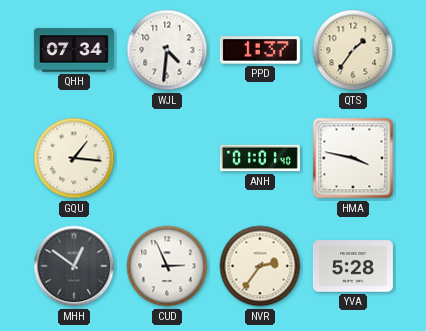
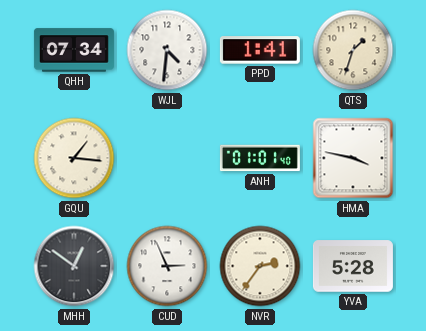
PPD: 1:37 -> 1:41
QTS: 1:36 -> 1:33
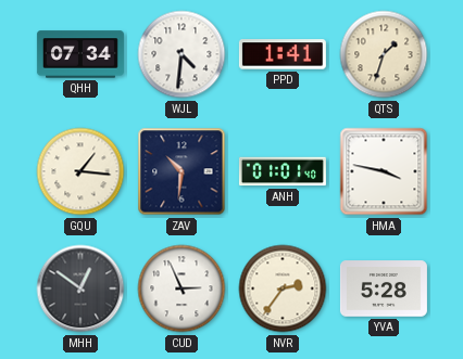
ZAV: none -> 10:31
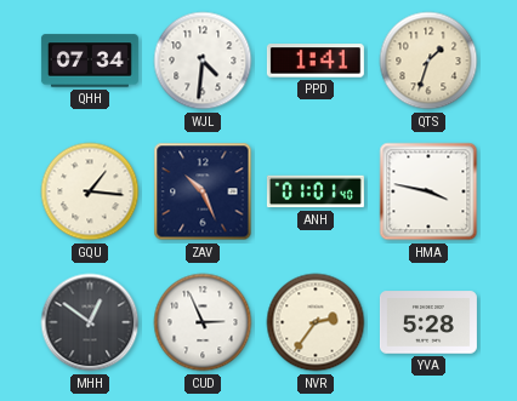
ZAV: 10:31 -> 10:26
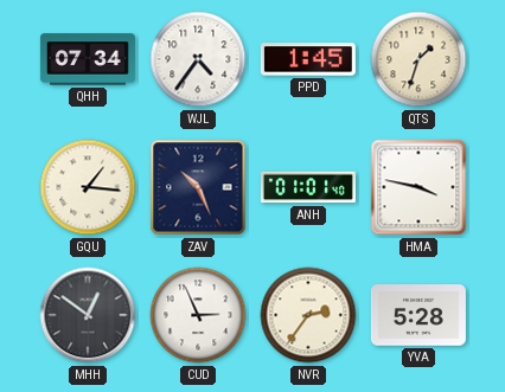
WJL: 4:31 -> 4:36
PPD: 1:41 -> 1:45
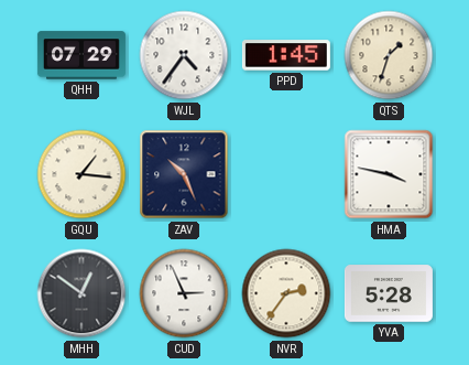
QHH: 07:34 -> 07:29
ANH: 01:01 -> none
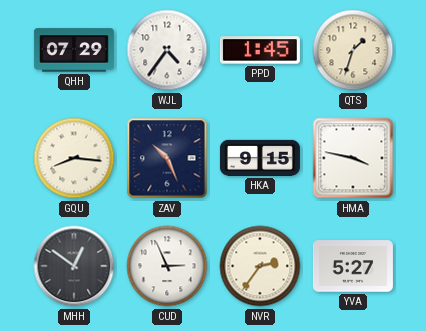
GQU: 1:16 -> 8:16
HKA: none -> 9:15
YVA: 5:28 -> 5:27
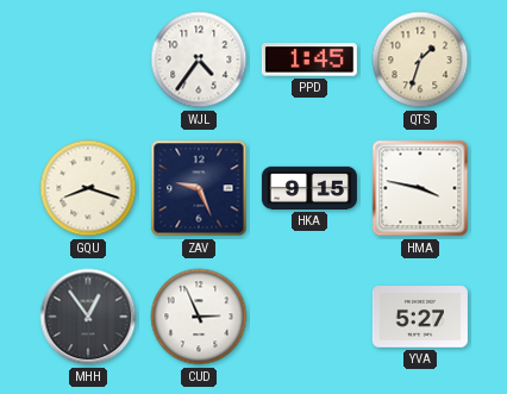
QHH: 07:29 -> none
GQU: 8:16 -> 8:18
ZAV: 10:26 -> 9:26
MHH: 12:51 -> 12:54
NVR: 2:36 -> none
